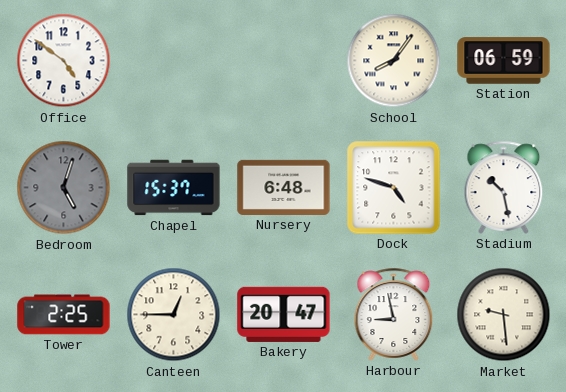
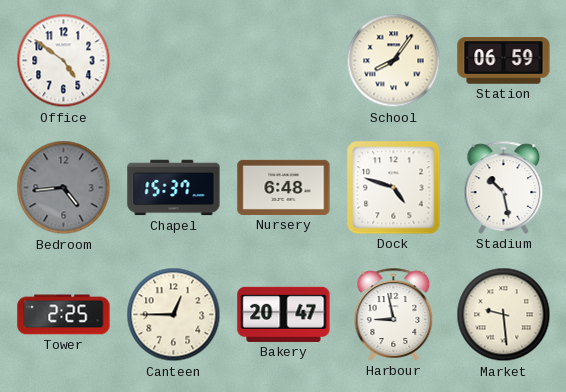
Bedroom: 5:03 -> 4:44
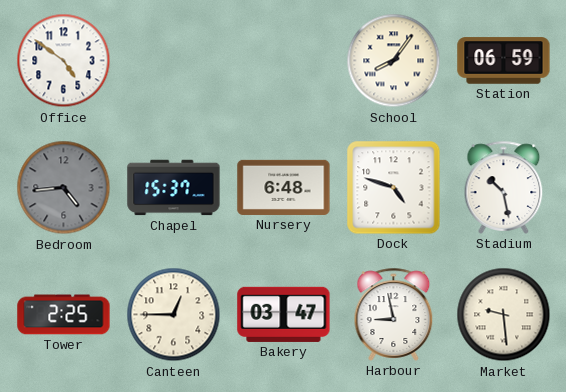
Bakery: 20:47 -> 03:47
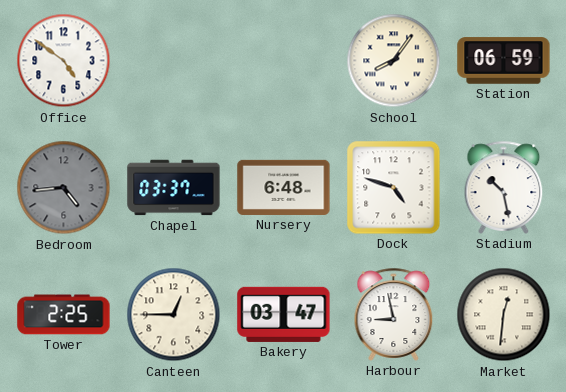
Chapel: 15:37 -> 03:37
Market: 9:29 -> 12:31
